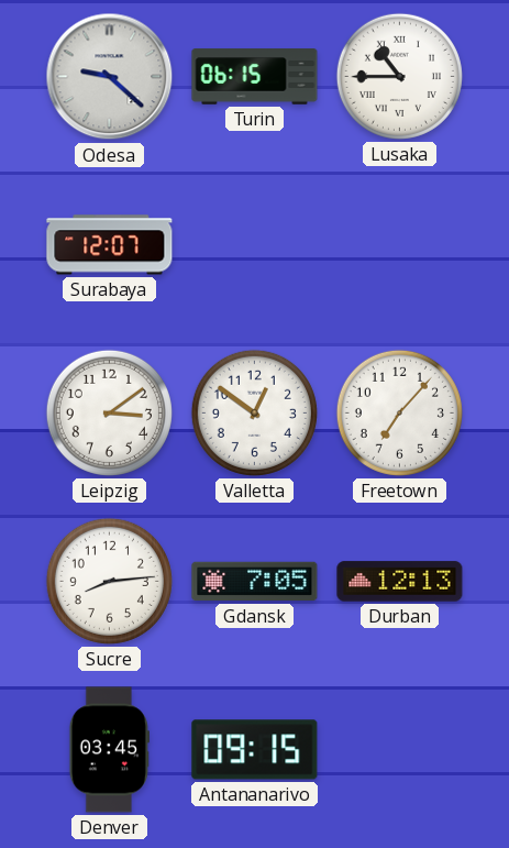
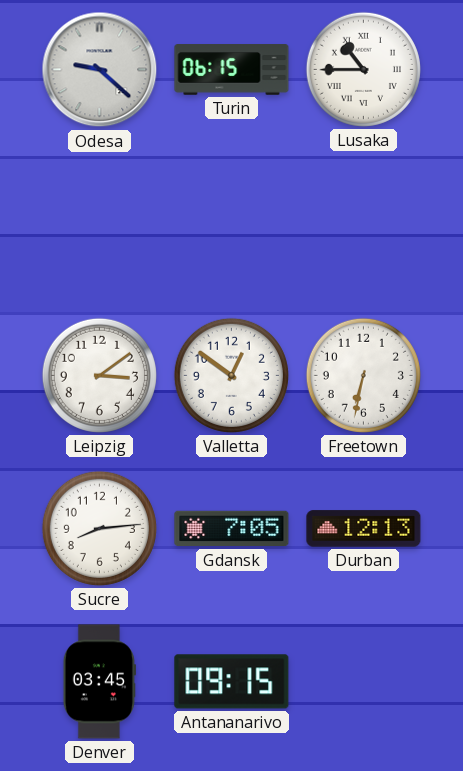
Surabaya: 12:07 -> none
Freetown: 7:07 -> 6:32
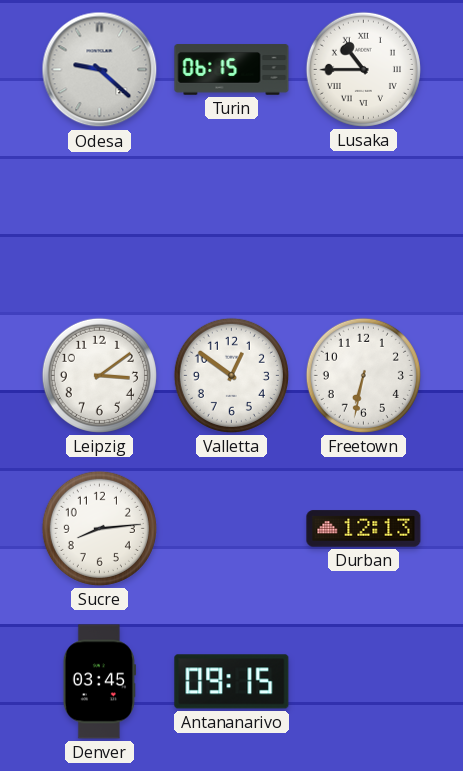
Gdansk: 7:05 -> none
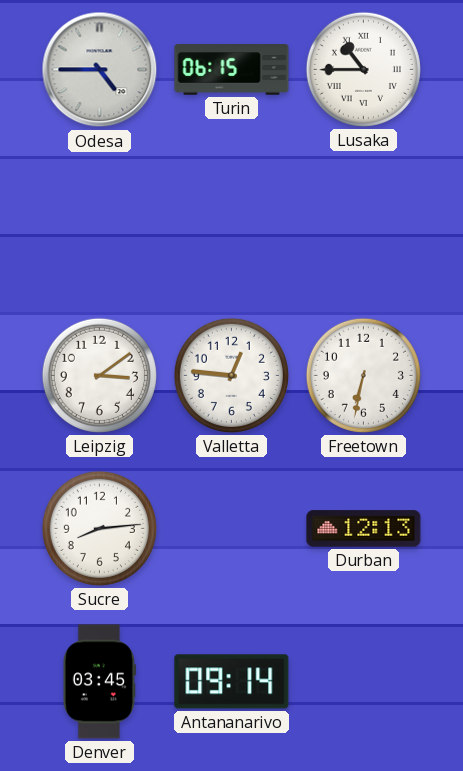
Odesa: 9:22 -> 4:45
Valletta: 12:51 -> 12:46
Antananarivo: 09:15 -> 09:14
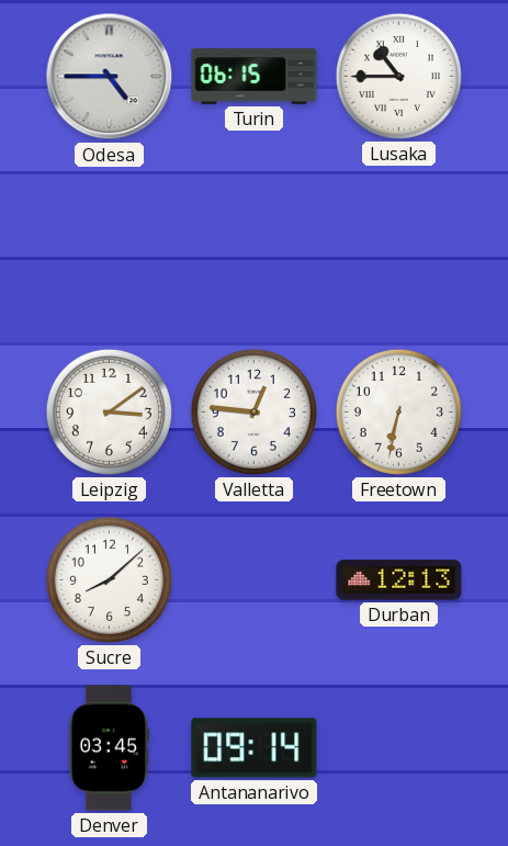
Sucre: 8:14 -> 8:08
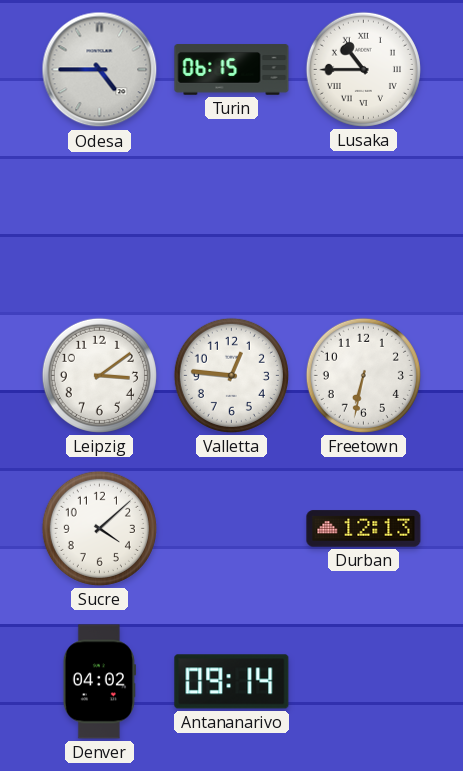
Sucre: 8:08 -> 4:08
Denver: 03:45 -> 04:02
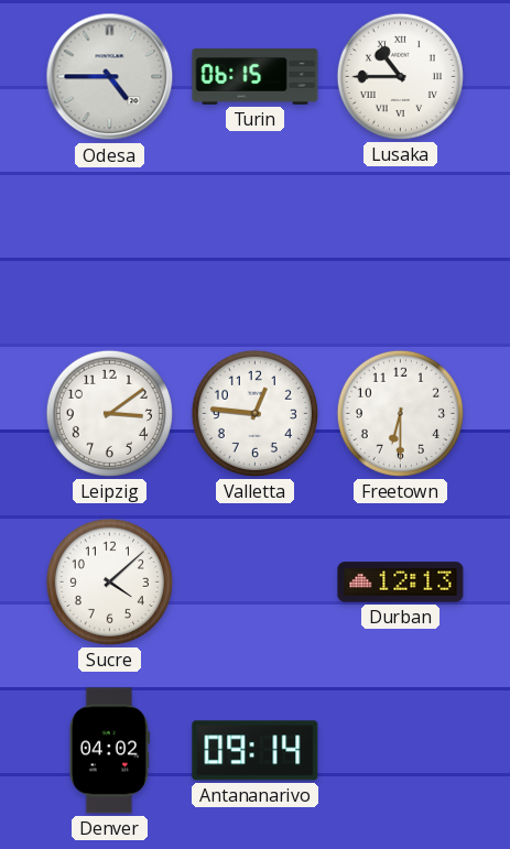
Freetown: 6:32 -> 6:30
